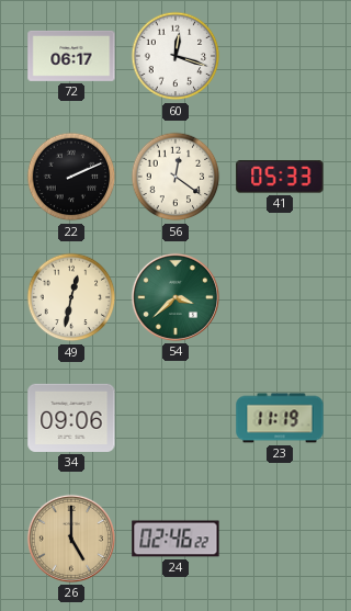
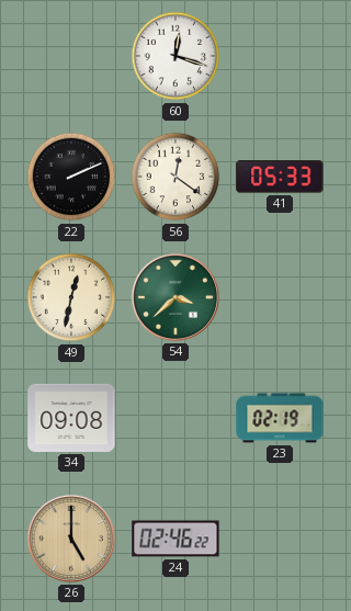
72: 06:17 -> none
34: 09:06 -> 09:08
23: 11:19 -> 02:19
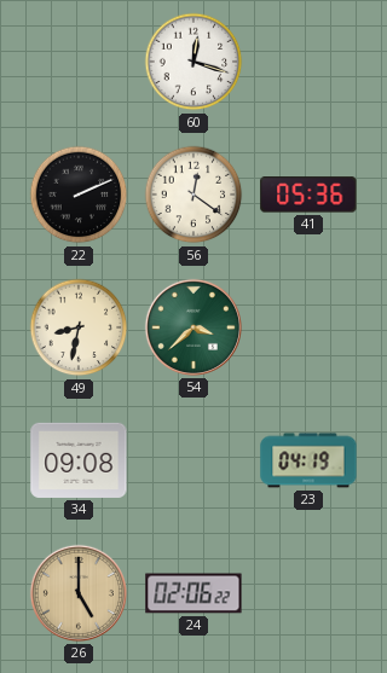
41: 05:33 -> 05:36
49: 12:32 -> 8:32
23: 02:19 -> 04:19
24: 02:46 -> 02:06
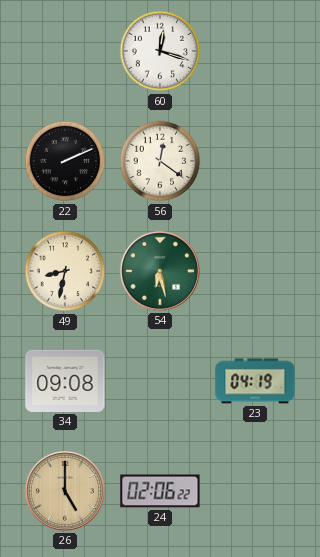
41: 05:36 -> none
54: 3:38 -> 6:28
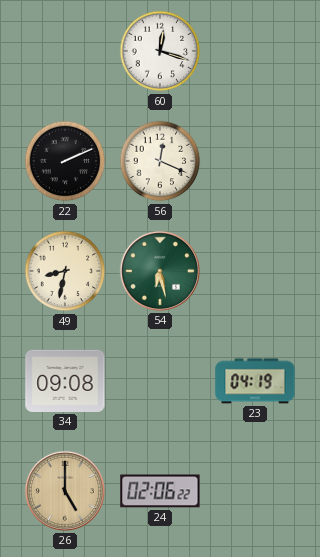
56: 12:21 -> 12:19
